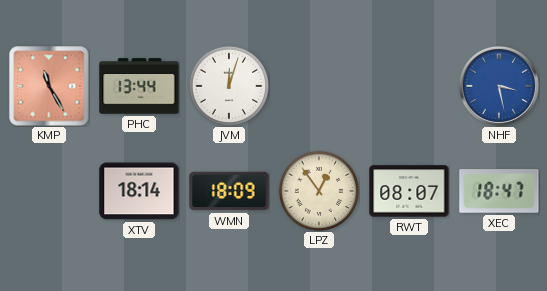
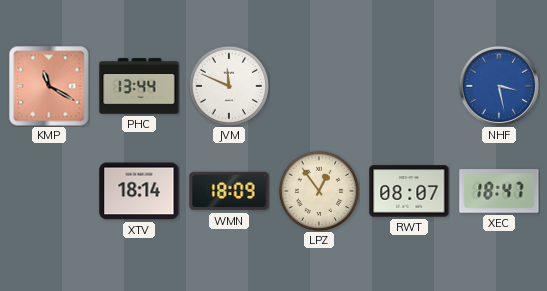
KMP: 11:25 -> 11:20
JVM: 12:03 -> 11:49
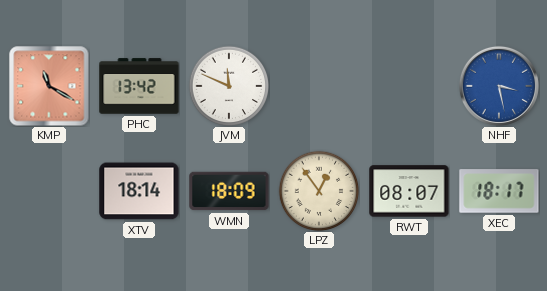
PHC: 13:44 -> 13:42
XEC: 18:47 -> 18:17
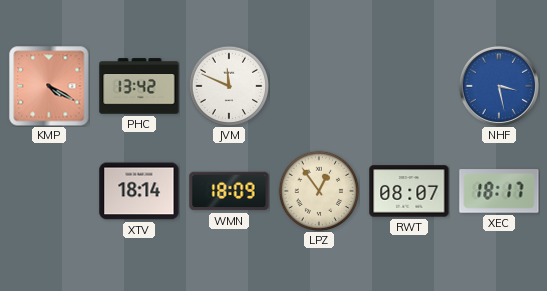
KMP: 11:20 -> 4:20
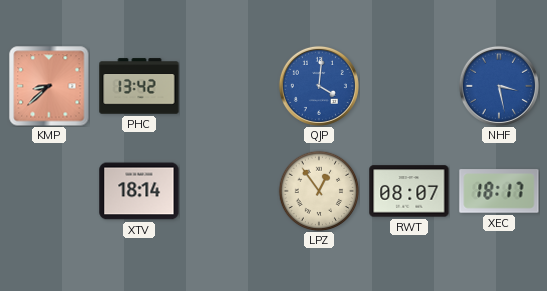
KMP: 4:20 -> 8:38
JVM: 11:49 -> none
QJP: none -> 4:01
WMN: 18:09 -> none
